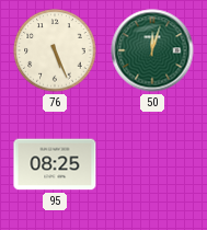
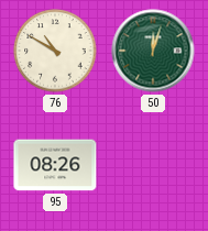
76: 5:26 -> 10:50
95: 08:25 -> 08:26
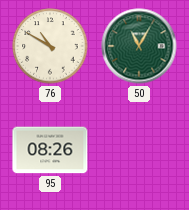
50: 12:03 -> 11:05
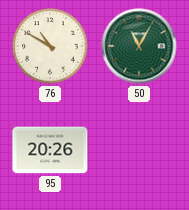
95: 08:26 -> 20:26
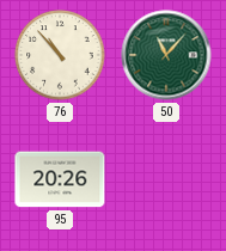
76: 10:50 -> 10:53
50: 11:05 -> 11:07
